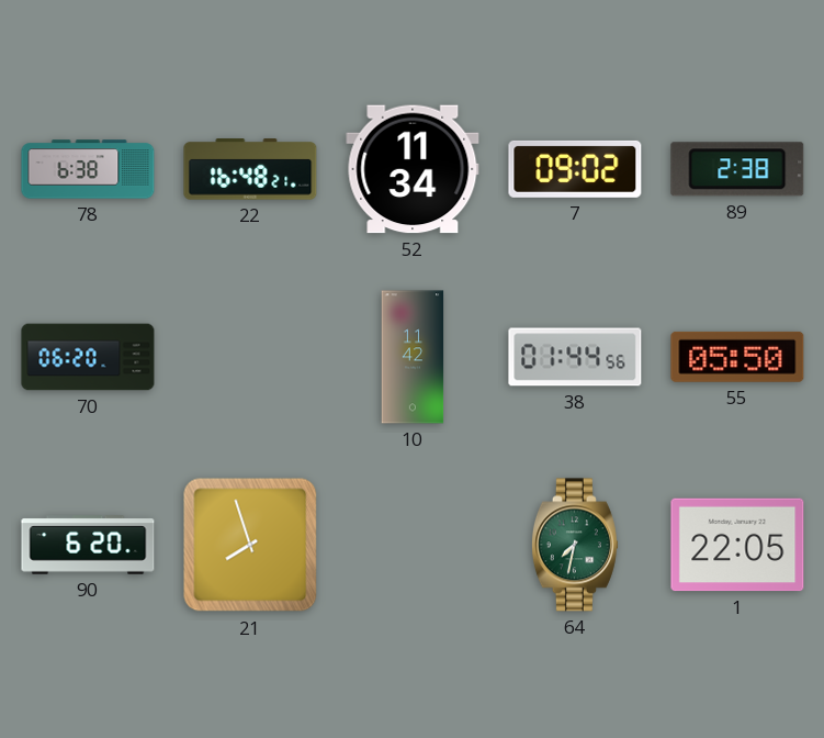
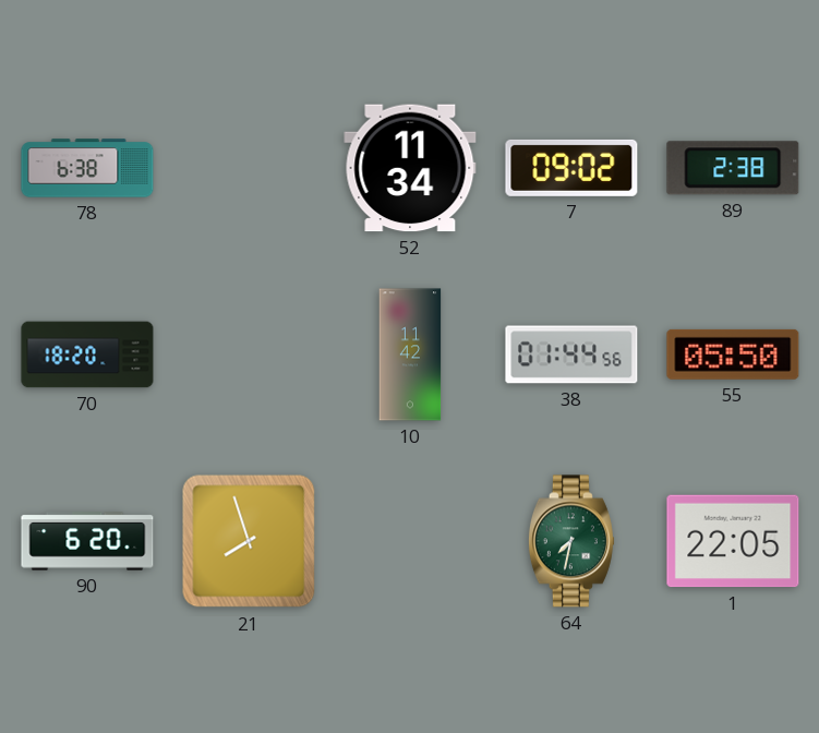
22: 16:48 -> none
70: 06:20 -> 18:20
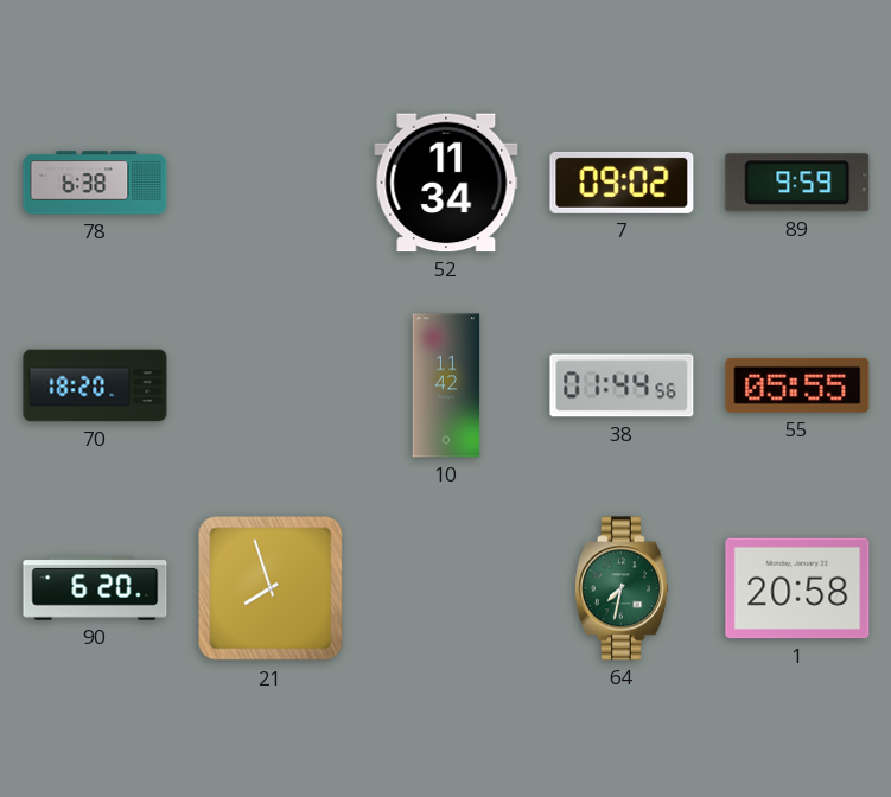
89: 2:38 -> 9:59
55: 05:50 -> 05:55
1: 22:05 -> 20:58
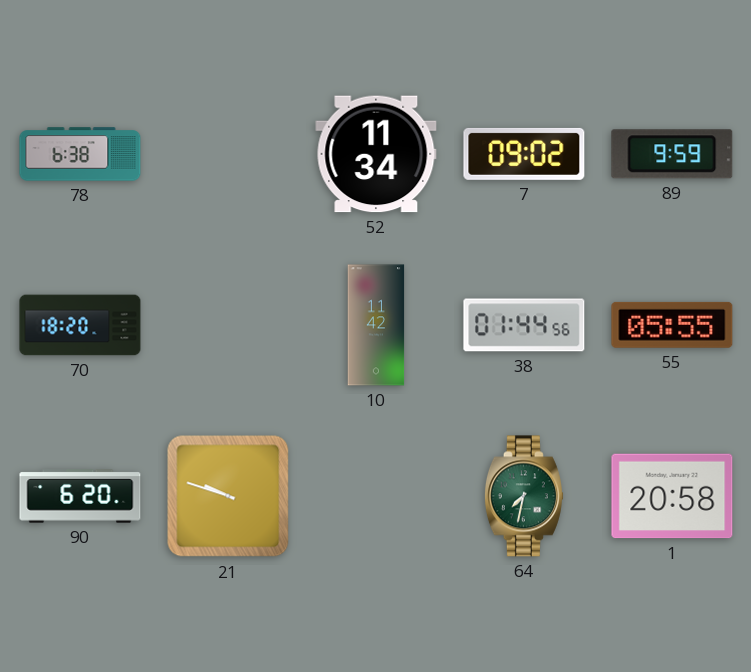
21: 7:57 -> 9:48
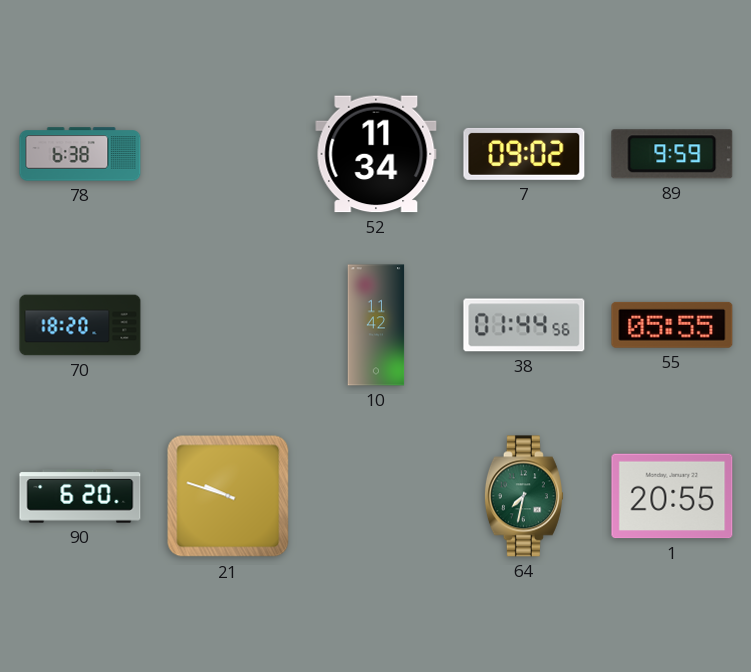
1: 20:58 -> 20:55
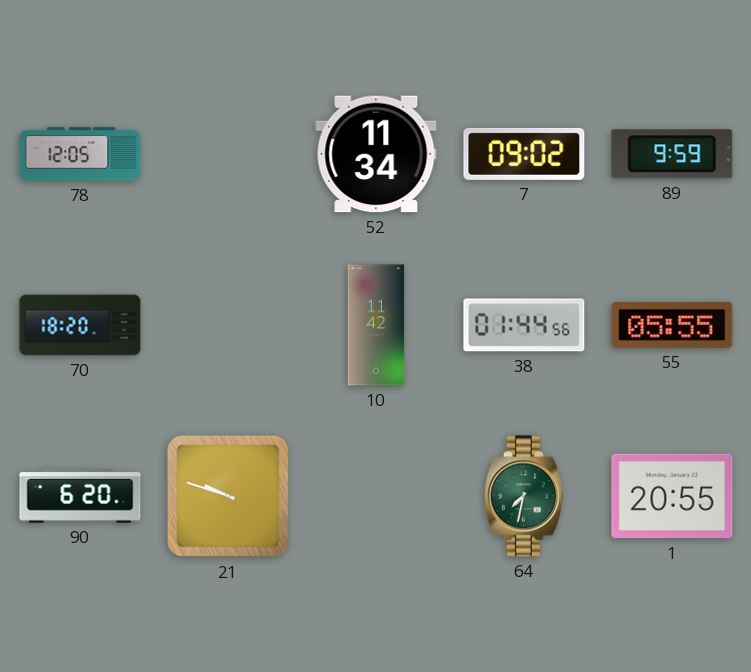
78: 6:38 -> 12:05
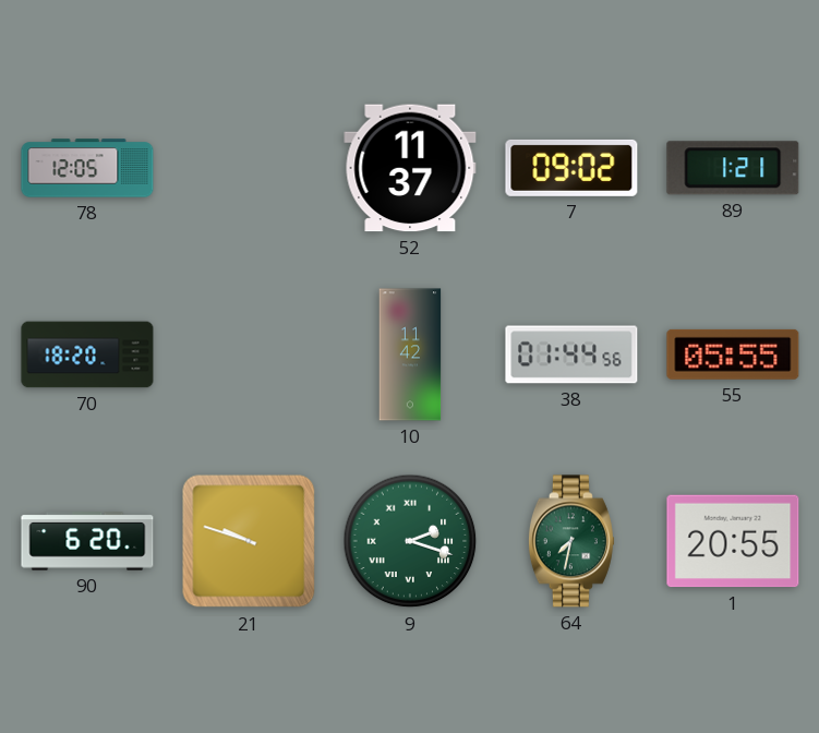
52: 11:34 -> 11:37
89: 9:59 -> 1:21
9: none -> 2:18
